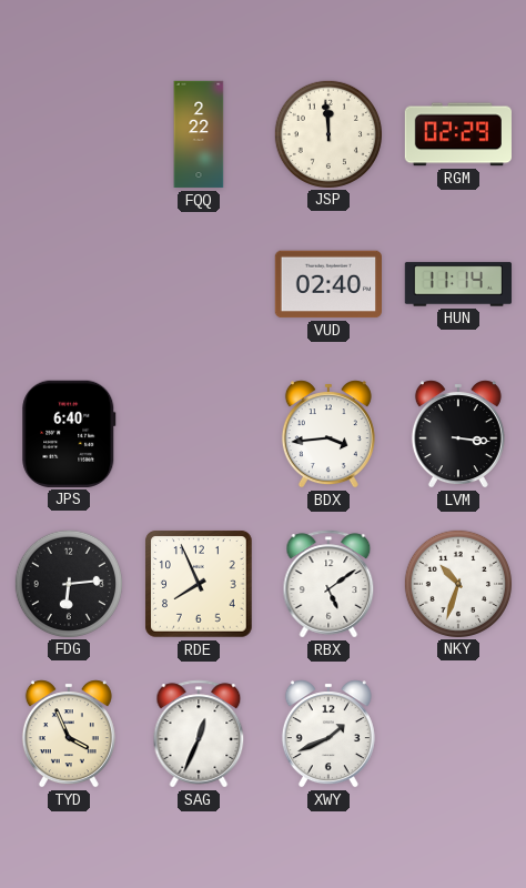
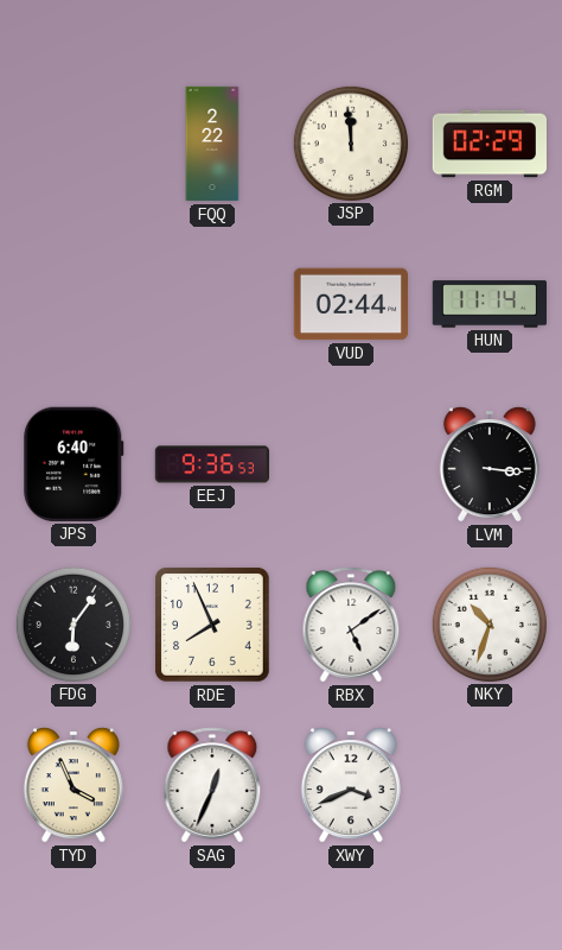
VUD: 02:40 -> 02:44
EEJ: none -> 9:36
BDX: 3:44 -> none
FDG: 6:14 -> 6:06
XWY: 1:41 -> 3:41
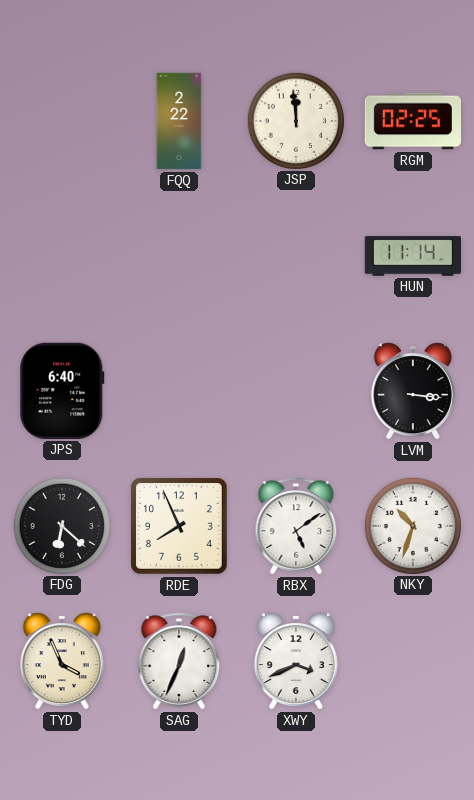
RGM: 02:29 -> 02:25
VUD: 02:44 -> none
EEJ: 9:36 -> none
FDG: 6:06 -> 6:22
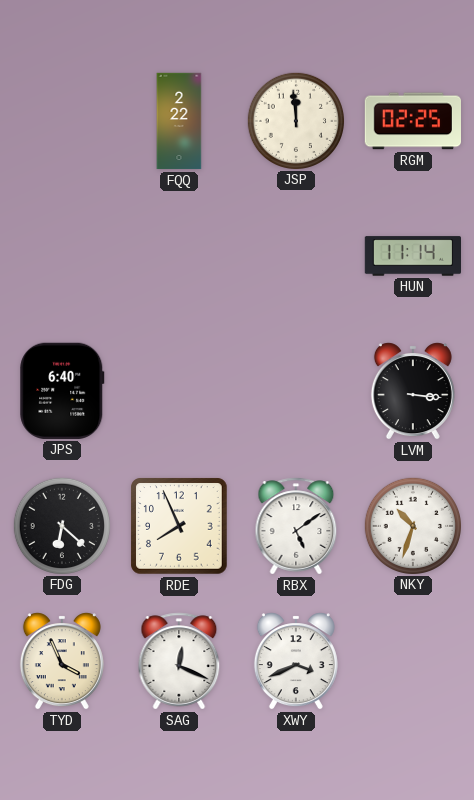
SAG: 12:34 -> 12:19
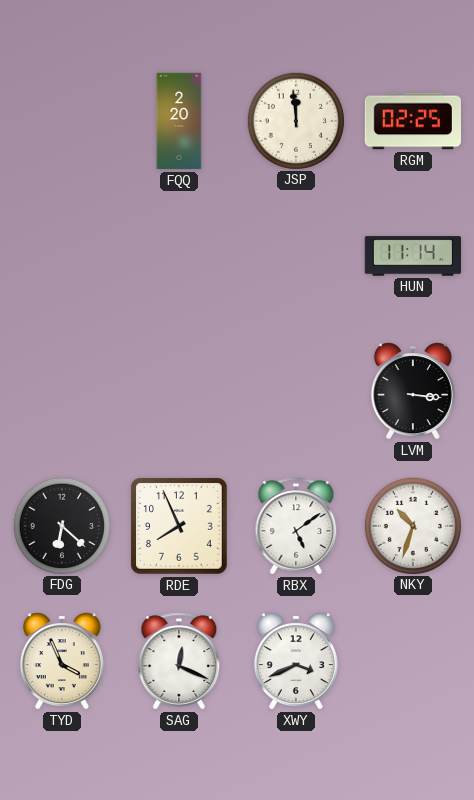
FQQ: 2:22 -> 2:20
JPS: 6:40 -> none
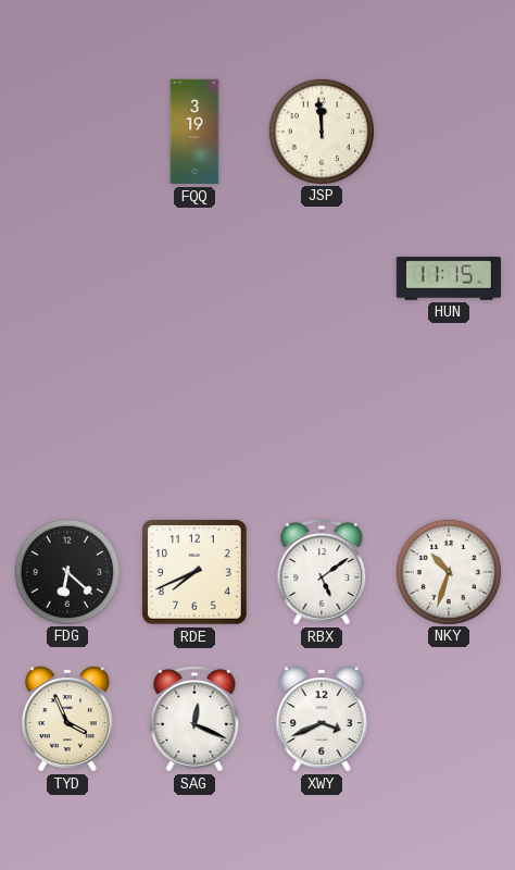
FQQ: 2:20 -> 3:19
RGM: 02:25 -> none
HUN: 11:14 -> 11:15
LVM: 3:16 -> none
RDE: 7:56 -> 7:41
